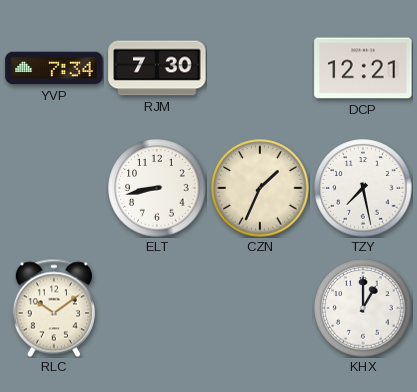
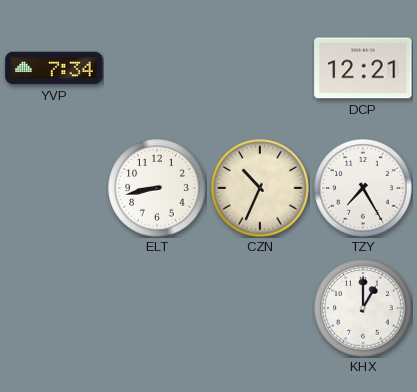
RJM: 7:30 -> none
CZN: 1:34 -> 10:34
TZY: 7:28 -> 7:25
RLC: 10:09 -> none
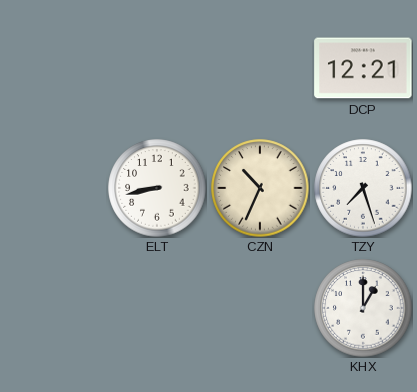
YVP: 7:34 -> none
TZY: 7:25 -> 7:27
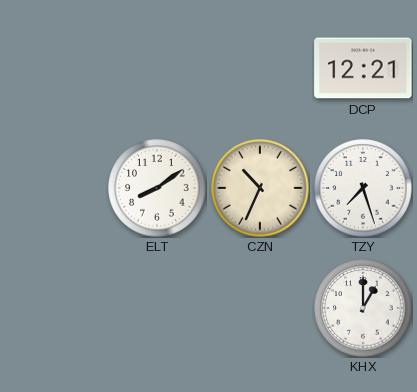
ELT: 8:43 -> 8:09
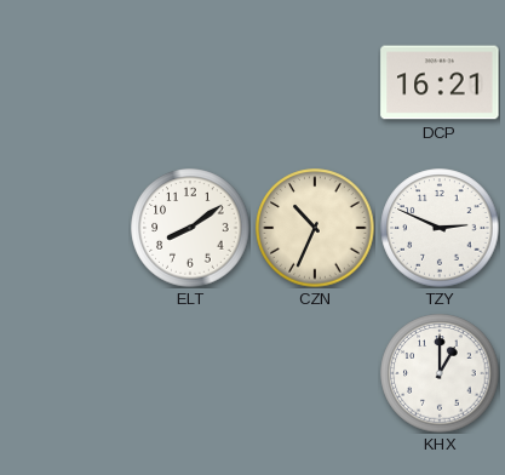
DCP: 12:21 -> 16:21
TZY: 7:27 -> 2:49
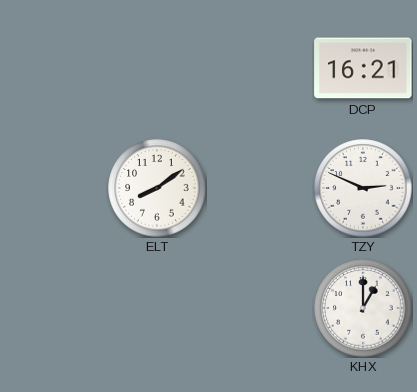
CZN: 10:34 -> none
